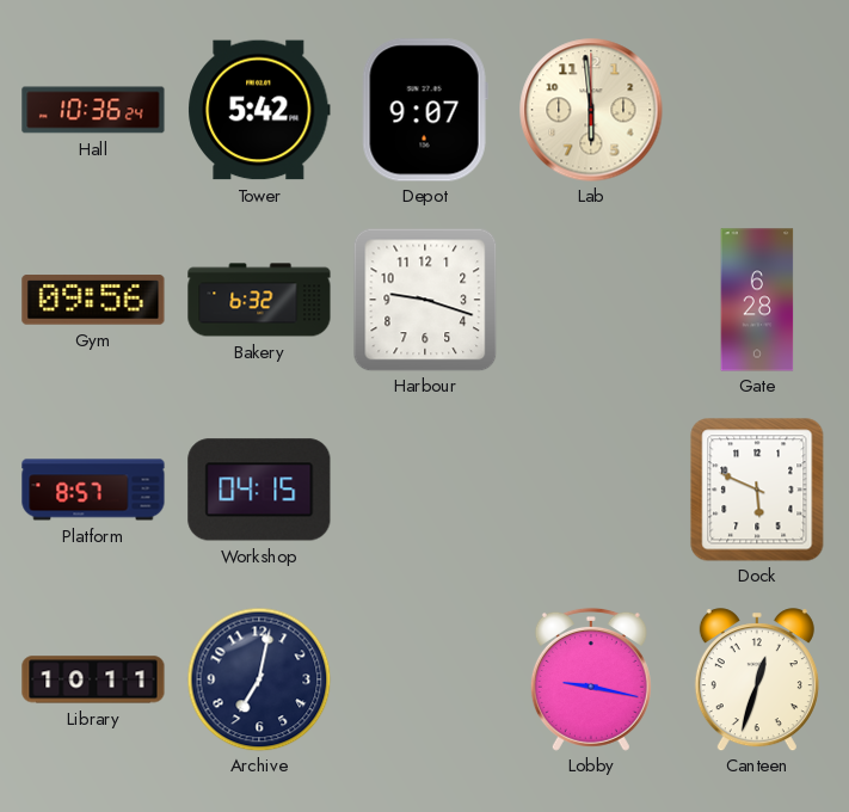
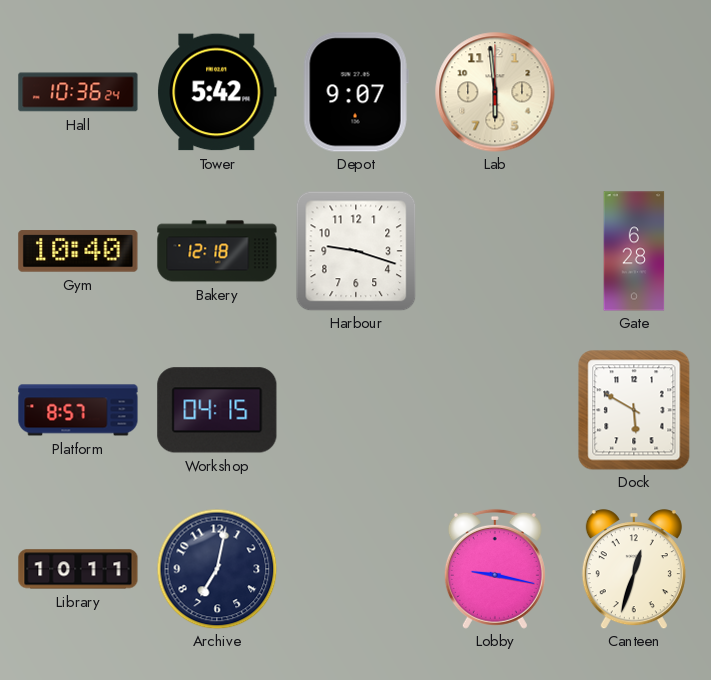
Gym: 09:56 -> 10:40
Bakery: 6:32 -> 12:18
Dock: 5:49 -> 5:50
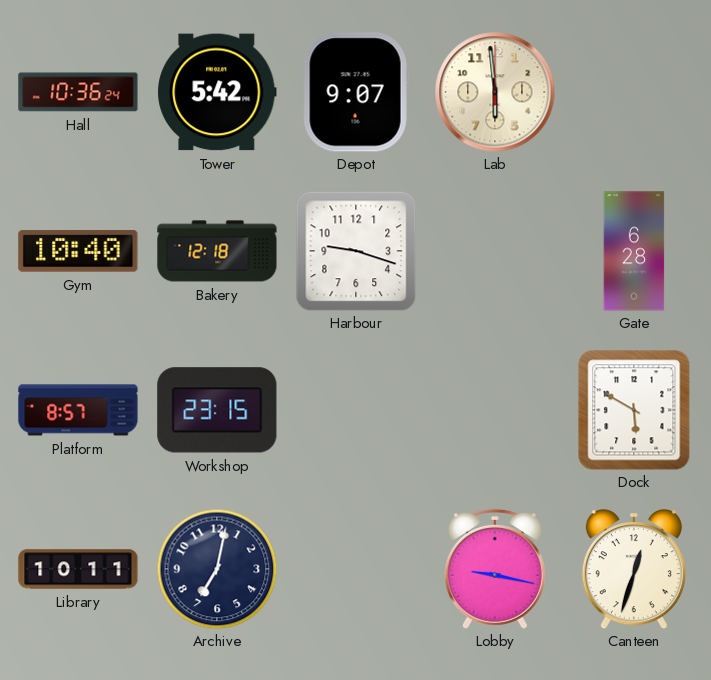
Workshop: 04:15 -> 23:15
